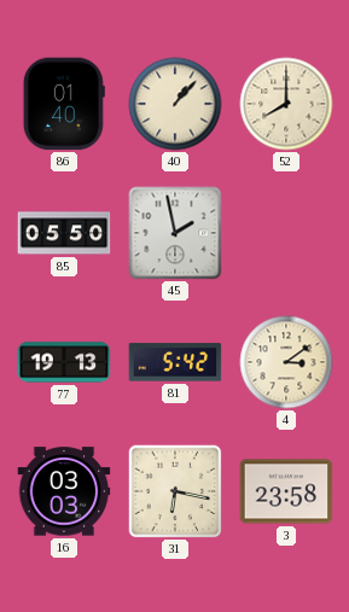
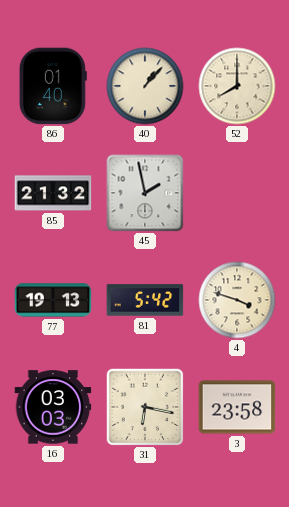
85: 05:50 -> 21:32
4: 3:09 -> 3:48
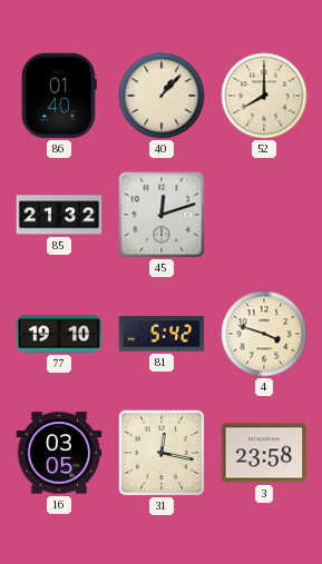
45: 1:58 -> 12:12
77: 19:13 -> 19:10
16: 03:03 -> 03:05
31: 6:17 -> 12:17
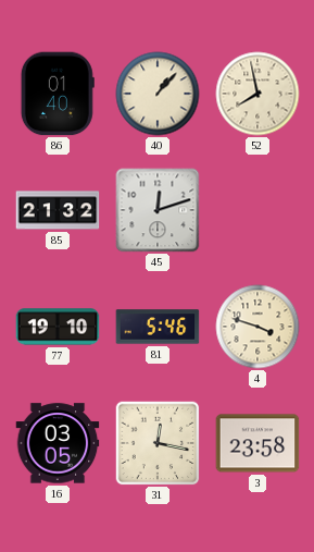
52: 8:00 -> 7:58
81: 5:42 -> 5:46
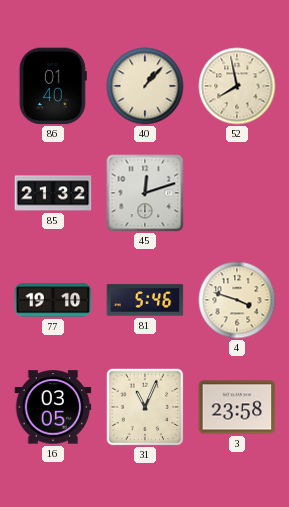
31: 12:17 -> 11:04
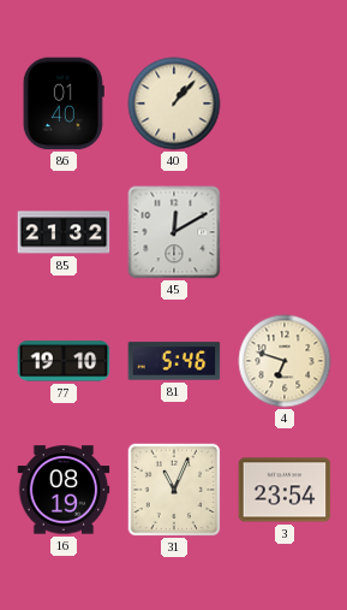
52: 7:58 -> none
45: 12:12 -> 12:10
4: 3:48 -> 6:48
16: 03:05 -> 08:19
3: 23:58 -> 23:54
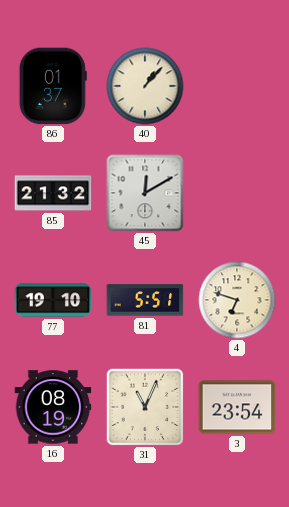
86: 01:40 -> 01:37
81: 5:46 -> 5:51
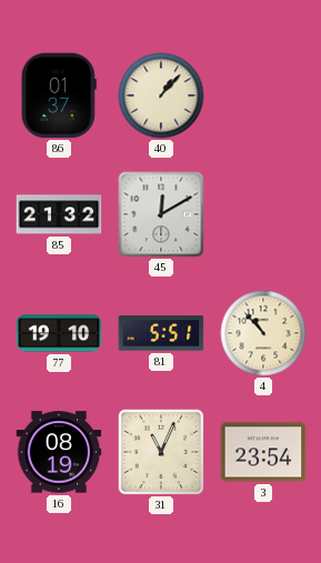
4: 6:48 -> 10:53
